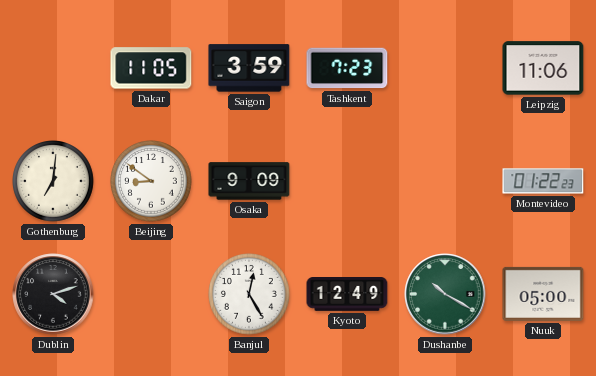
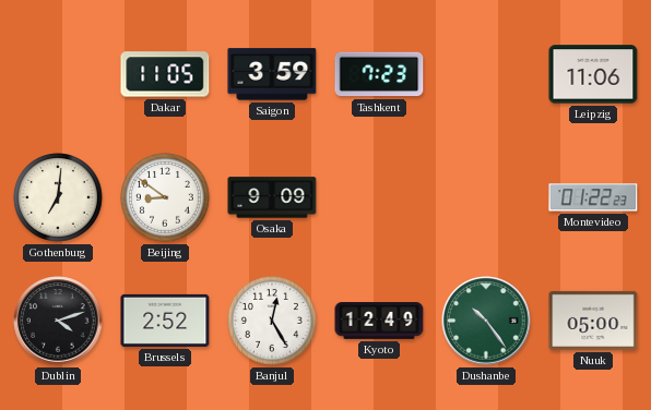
Brussels: none -> 2:52
Dushanbe: 10:20 -> 10:24
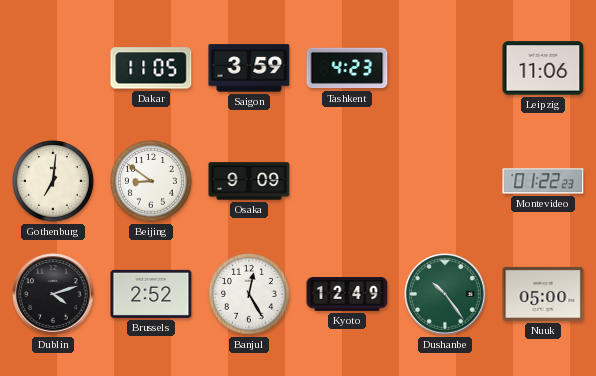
Tashkent: 7:23 -> 4:23
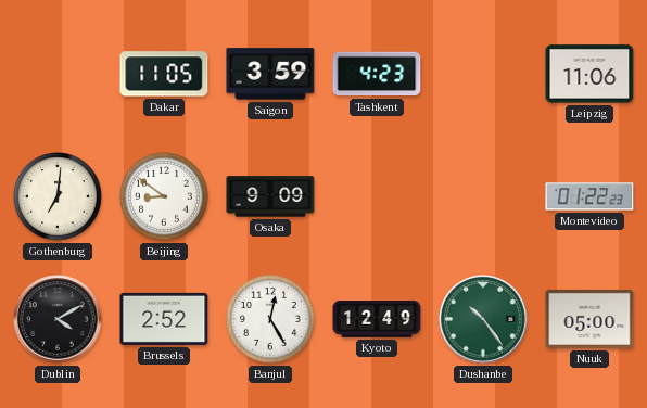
Dublin: 4:12 -> 4:10
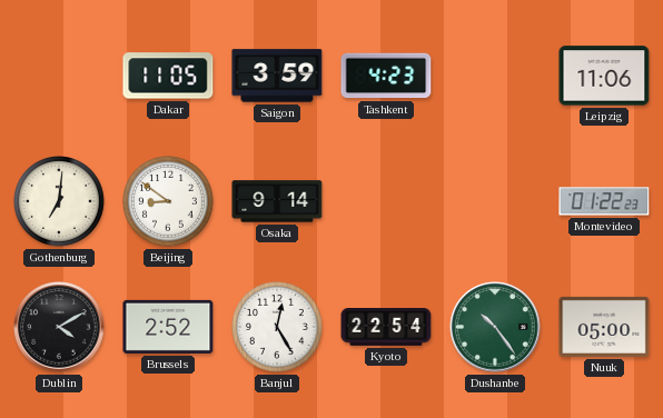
Osaka: 9:09 -> 9:14
Kyoto: 12:49 -> 22:54
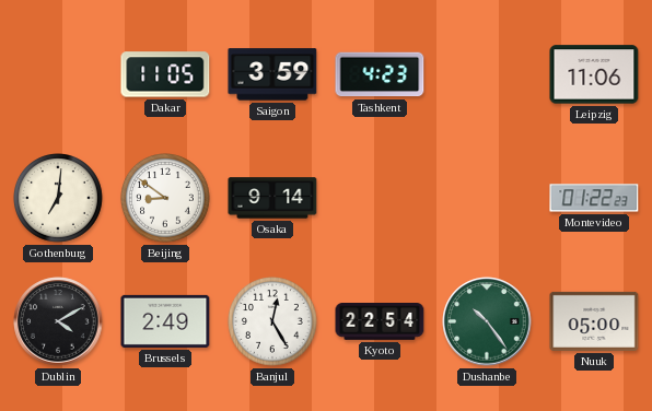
Brussels: 2:52 -> 2:49
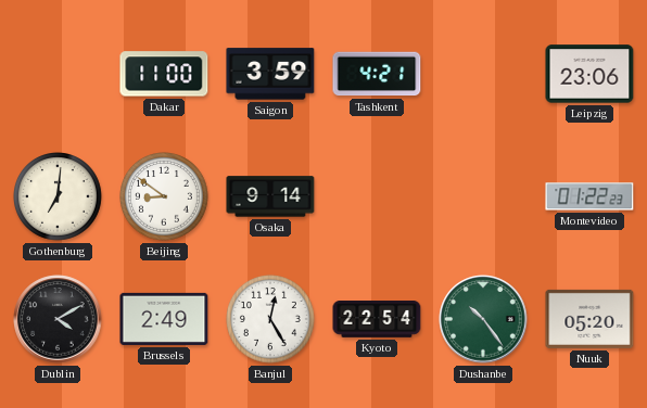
Dakar: 11:05 -> 11:00
Tashkent: 4:23 -> 4:21
Leipzig: 11:06 -> 23:06
Nuuk: 05:00 -> 05:20
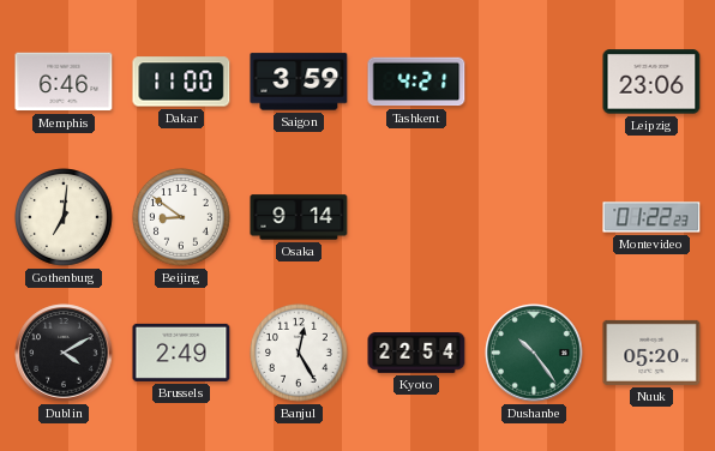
Memphis: none -> 6:46
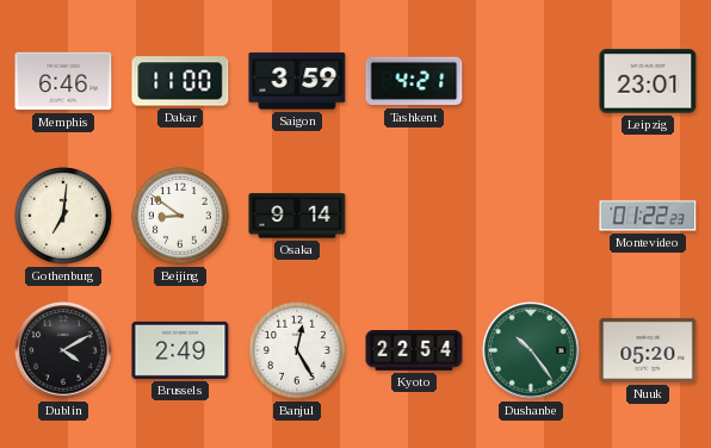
Leipzig: 23:06 -> 23:01
